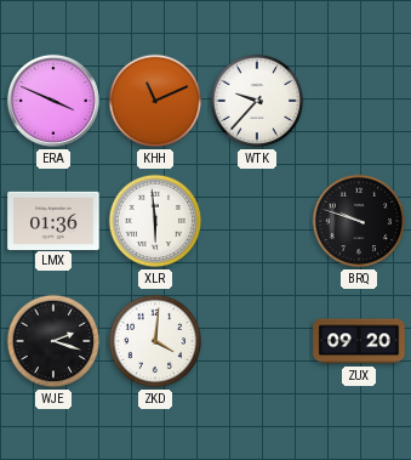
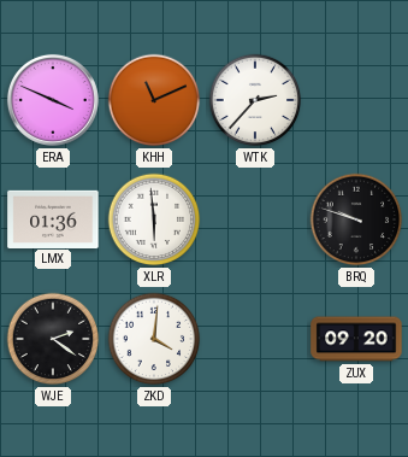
WTK: 9:37 -> 2:37
WJE: 2:18 -> 2:21
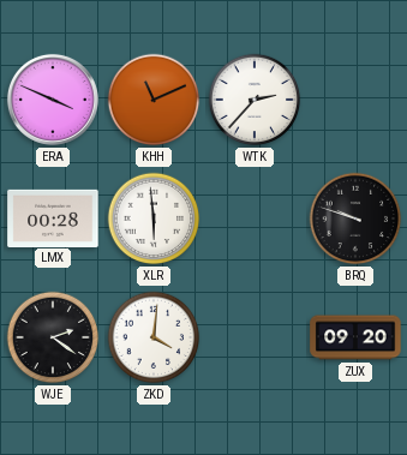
LMX: 01:36 -> 00:28
